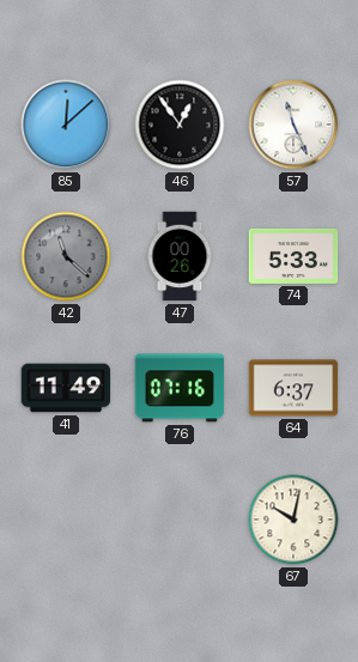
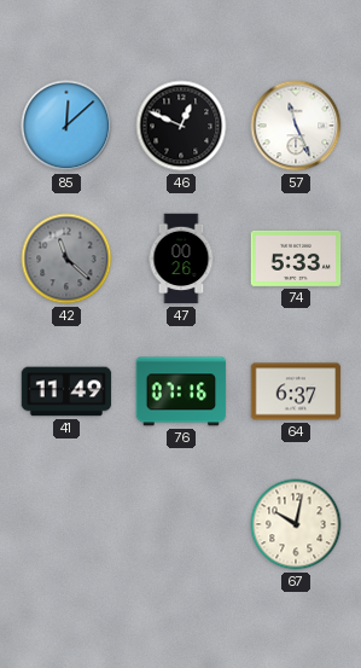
46: 12:54 -> 12:49
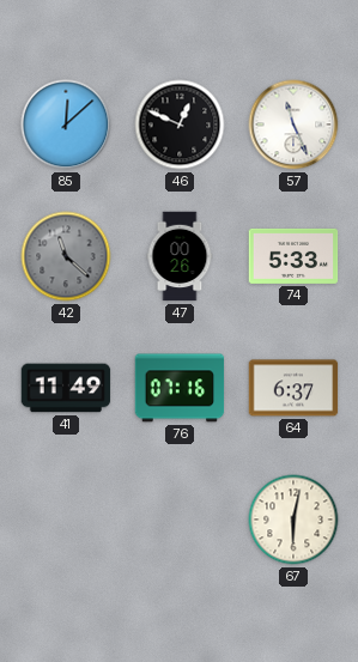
67: 10:02 -> 6:02
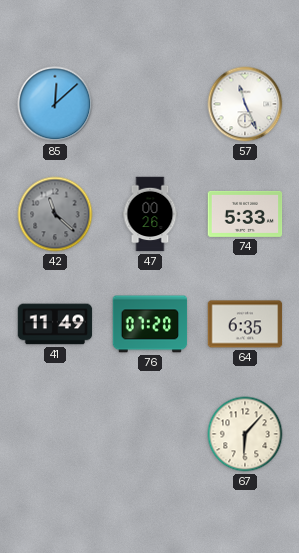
46: 12:49 -> none
76: 07:16 -> 07:20
64: 6:37 -> 6:35
67: 6:02 -> 6:07
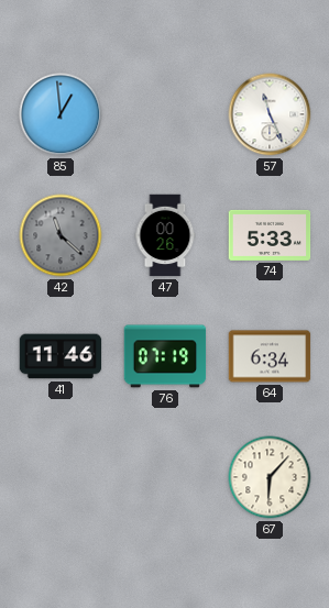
85: 12:08 -> 12:59
41: 11:49 -> 11:46
76: 07:20 -> 07:19
64: 6:35 -> 6:34
